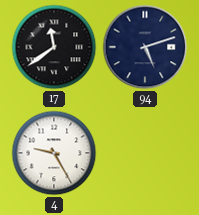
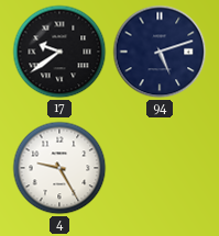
17: 11:39 -> 9:39
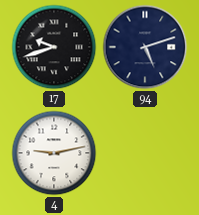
17: 9:39 -> 9:42
4: 9:25 -> 9:13
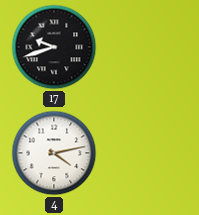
94: 5:12 -> none
4: 9:13 -> 4:13
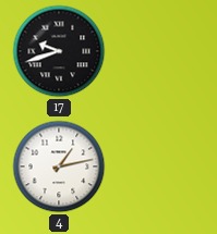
4: 4:13 -> 1:13
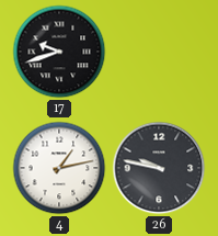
26: none -> 9:47
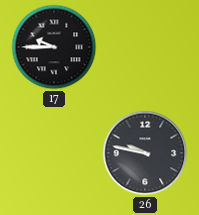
17: 9:42 -> 9:45
4: 1:13 -> none
